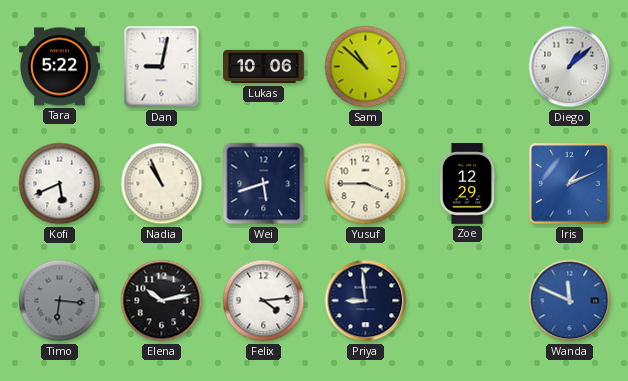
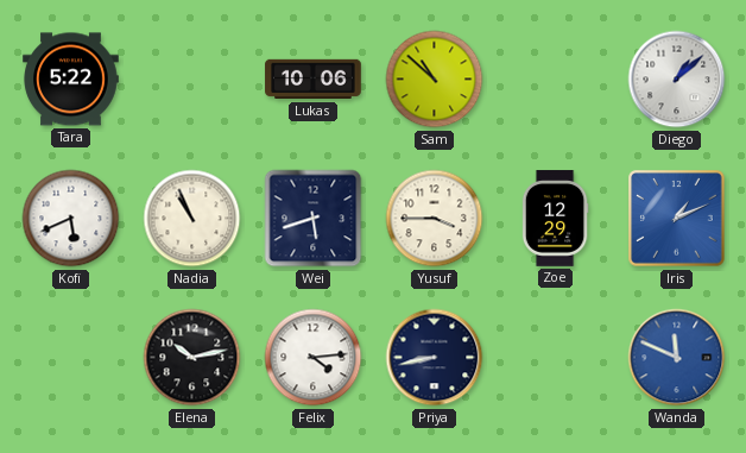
Dan: 9:02 -> none
Timo: 6:16 -> none
Priya: 8:59 -> 8:43
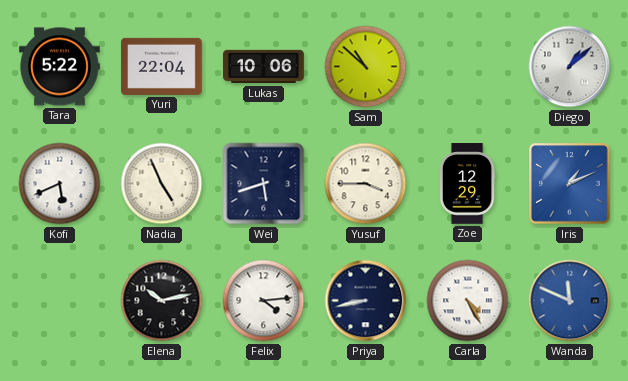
Yuri: none -> 22:04
Nadia: 10:56 -> 4:56
Carla: none -> 4:25
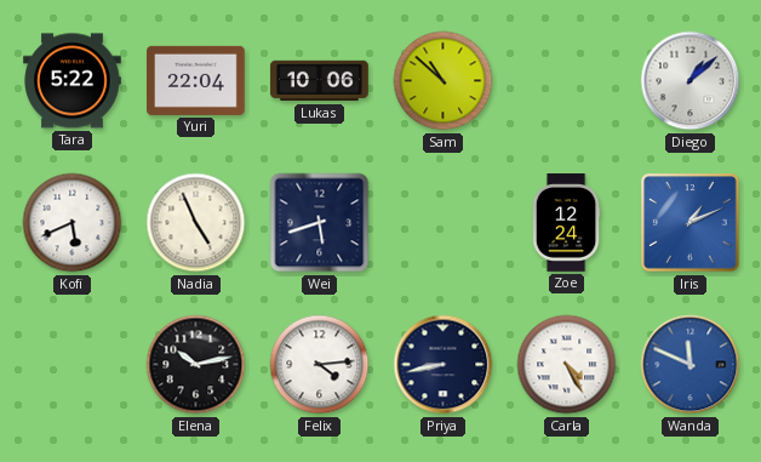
Yusuf: 3:45 -> none
Zoe: 12:29 -> 12:24
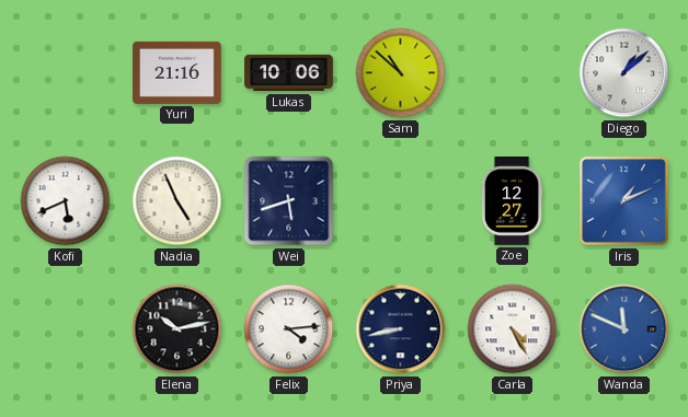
Tara: 5:22 -> none
Yuri: 22:04 -> 21:16
Zoe: 12:24 -> 12:27
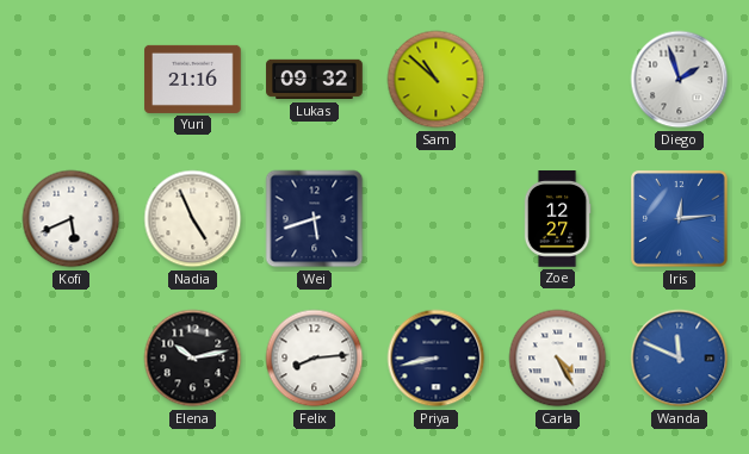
Lukas: 10:06 -> 09:32
Diego: 1:08 -> 1:57
Iris: 1:11 -> 12:14
Felix: 4:14 -> 8:14
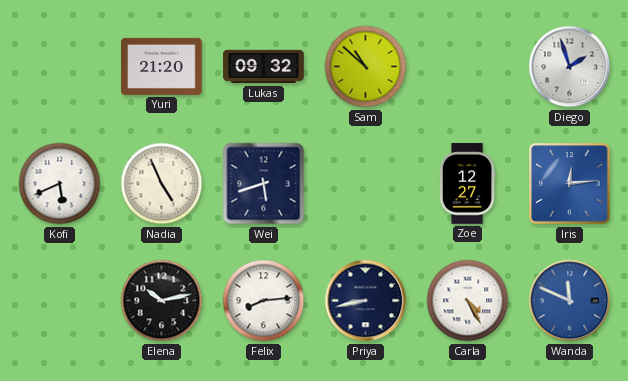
Yuri: 21:16 -> 21:20
